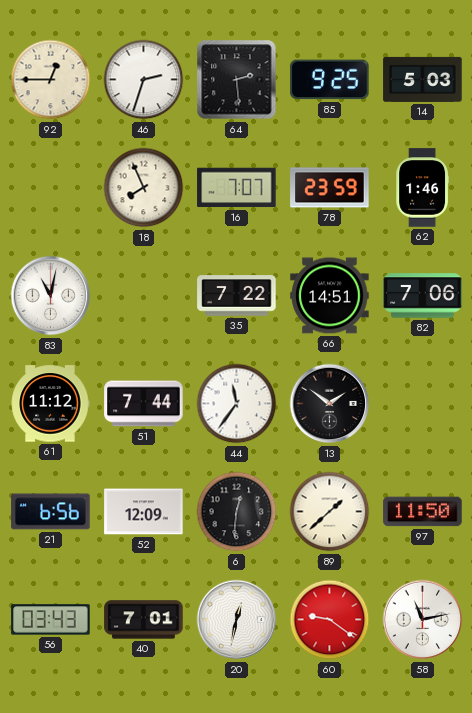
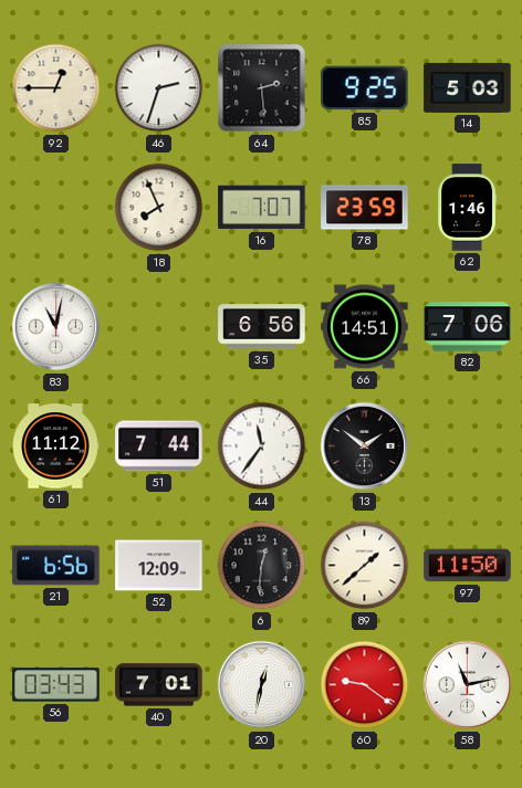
35: 7:22 -> 6:56
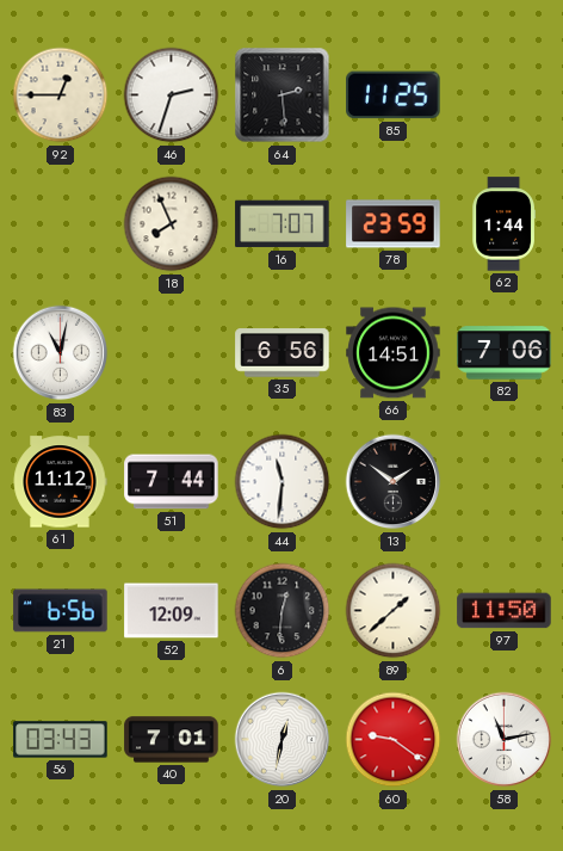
85: 9:25 -> 11:25
14: 5:03 -> none
62: 1:46 -> 1:44
44: 11:36 -> 11:31
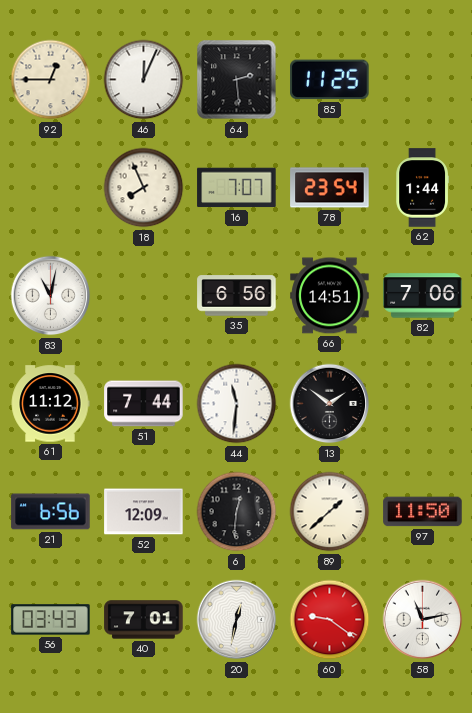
46: 2:33 -> 12:04
78: 23:59 -> 23:54
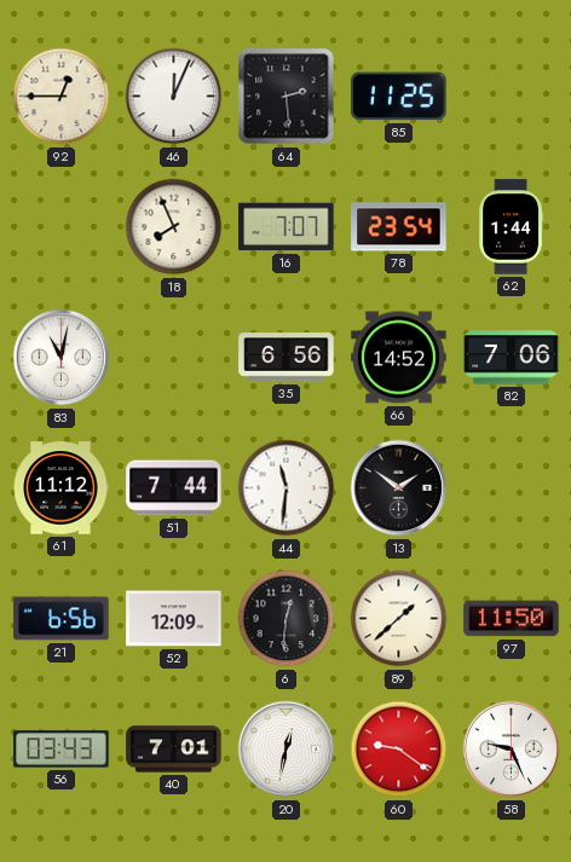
66: 14:51 -> 14:52
58: 11:13 -> 9:26
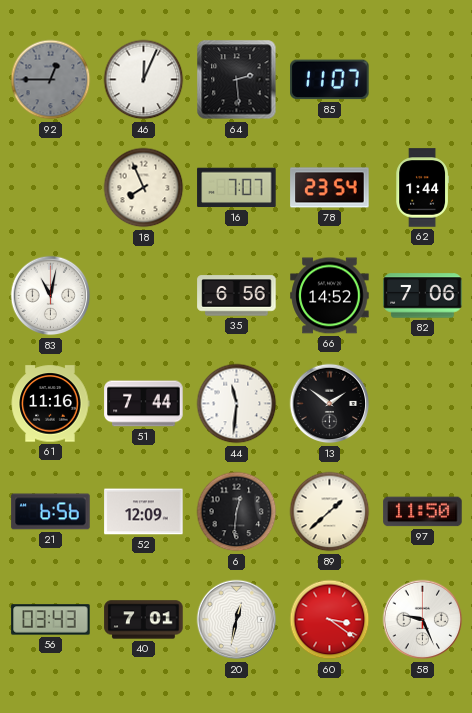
92 dial: cream -> grey
85: 11:25 -> 11:07
61: 11:12 -> 11:16
60: 9:21 -> 3:21
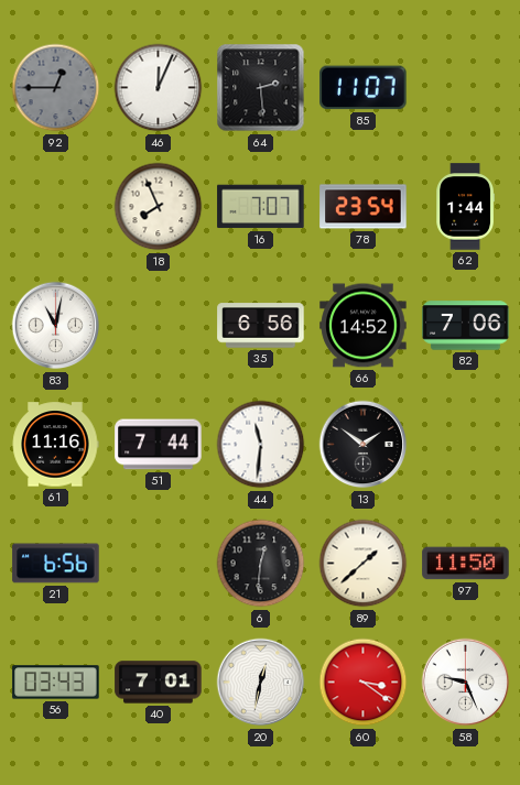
52: 12:09 -> none
